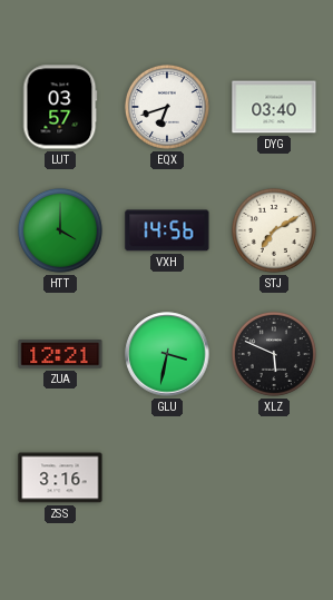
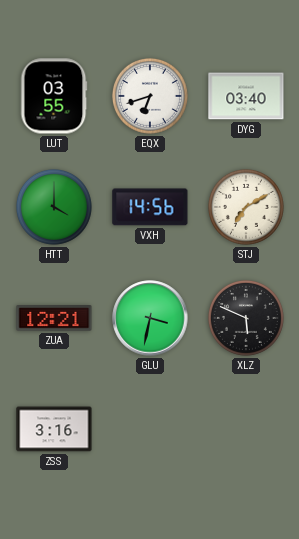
LUT: 03:57 -> 03:55
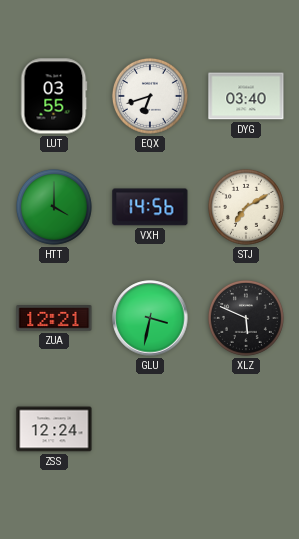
ZSS: 3:16 -> 12:24
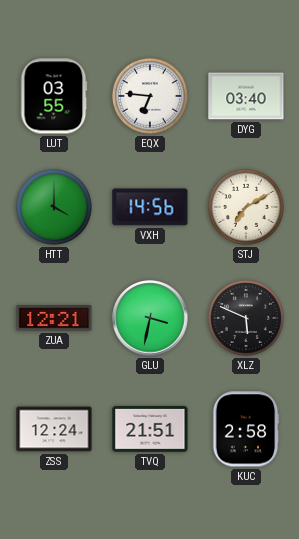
EQX: 6:42 -> 6:46
TVQ: none -> 21:51
KUC: none -> 2:58
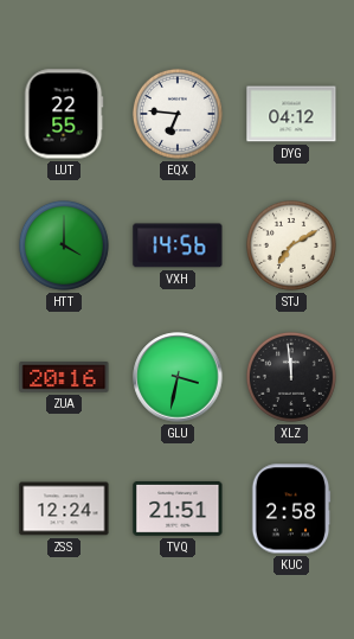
LUT: 03:55 -> 22:55
DYG: 03:40 -> 04:12
ZUA: 12:21 -> 20:16
XLZ: 5:49 -> 11:59
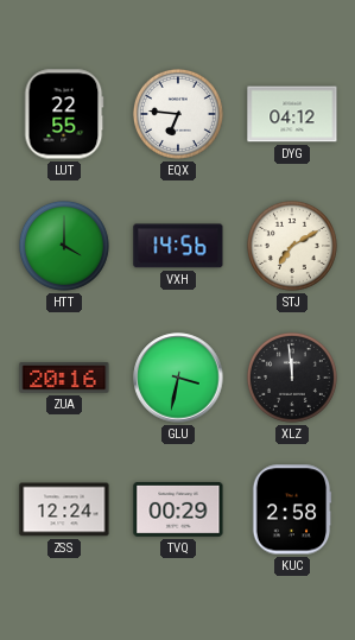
TVQ: 21:51 -> 00:29
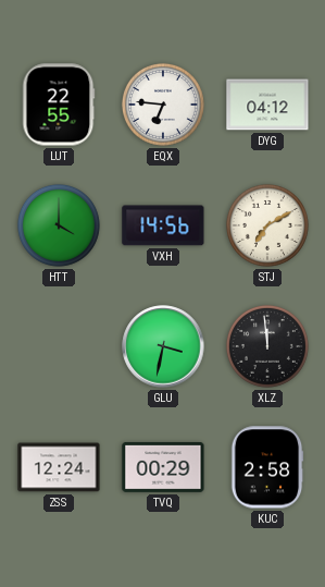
ZUA: 20:16 -> none
